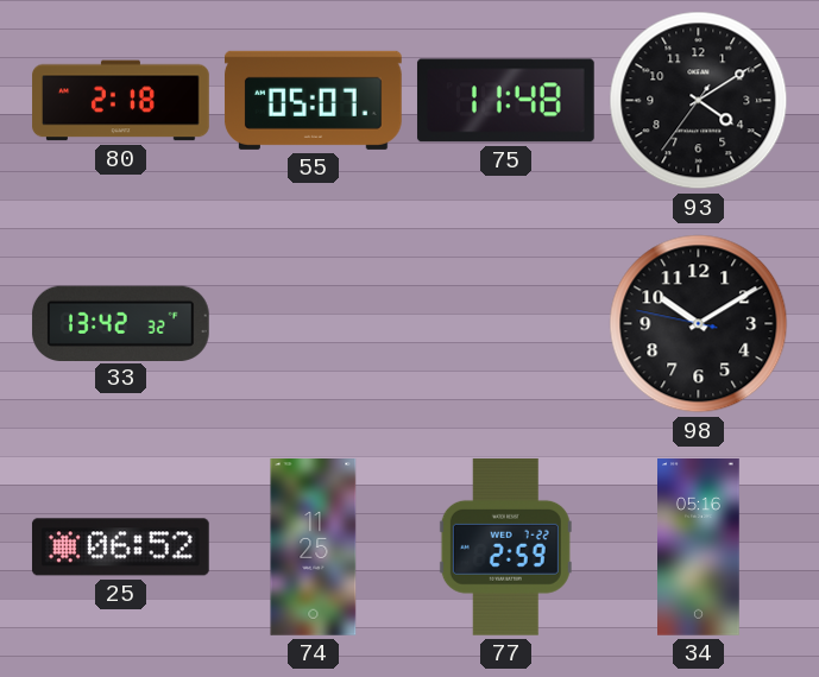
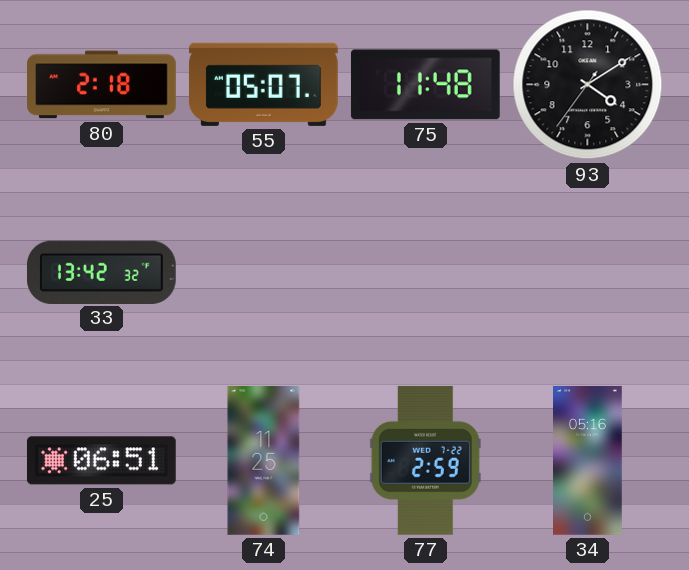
98: 10:09 -> none
25: 06:52 -> 06:51
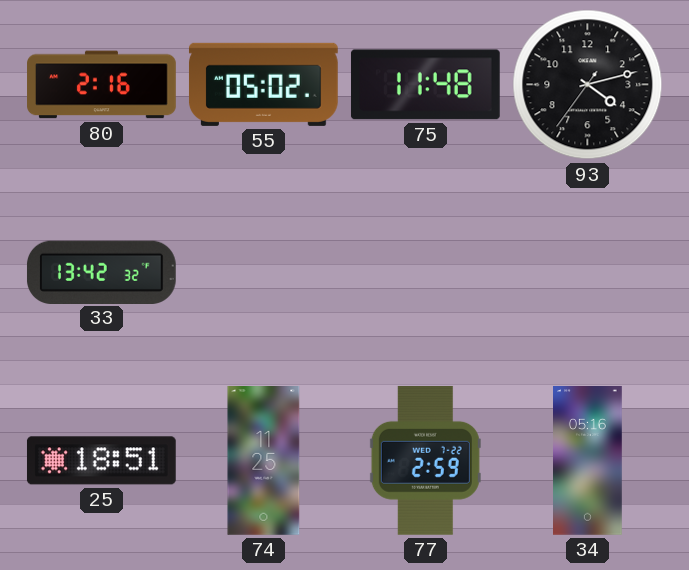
80: 2:18 -> 2:16
55: 05:07 -> 05:02
93: 4:09 -> 4:12
25: 06:51 -> 18:51
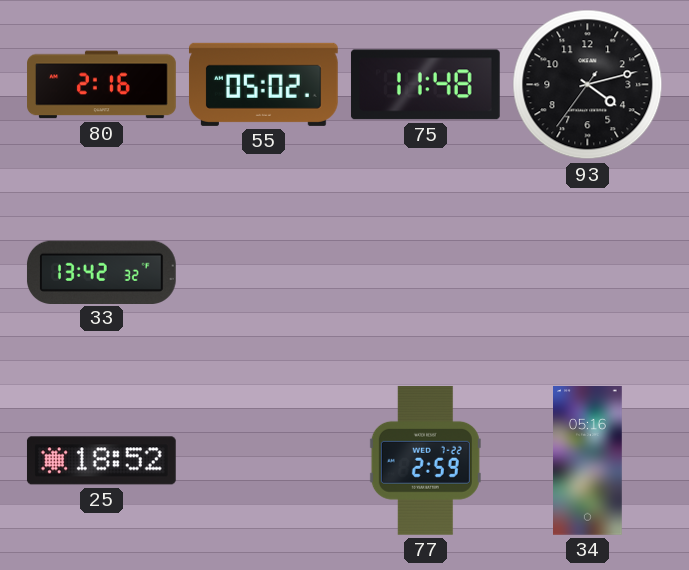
25: 18:51 -> 18:52
74: 11:25 -> none
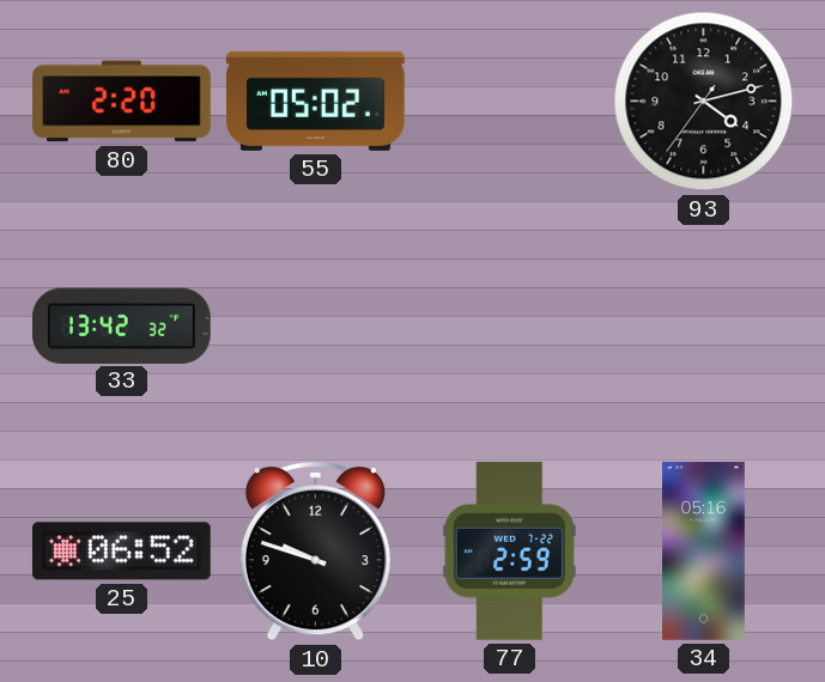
80: 2:16 -> 2:20
75: 11:48 -> none
25: 18:52 -> 06:52
10: none -> 9:48
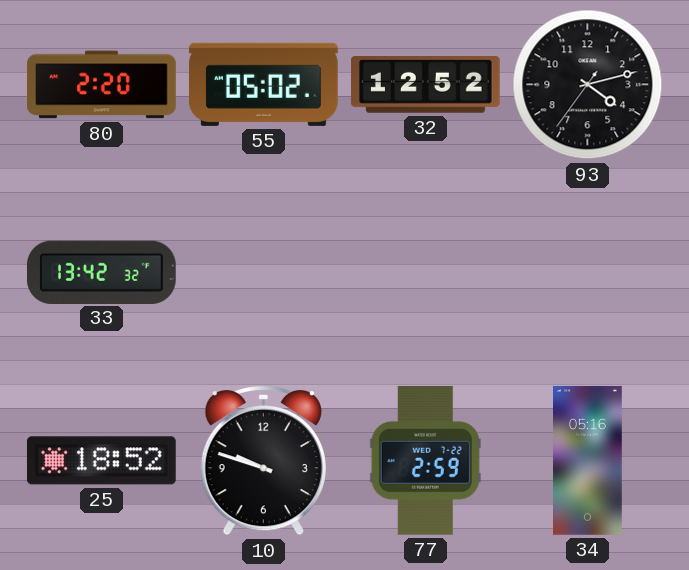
32: none -> 12:52
25: 06:52 -> 18:52
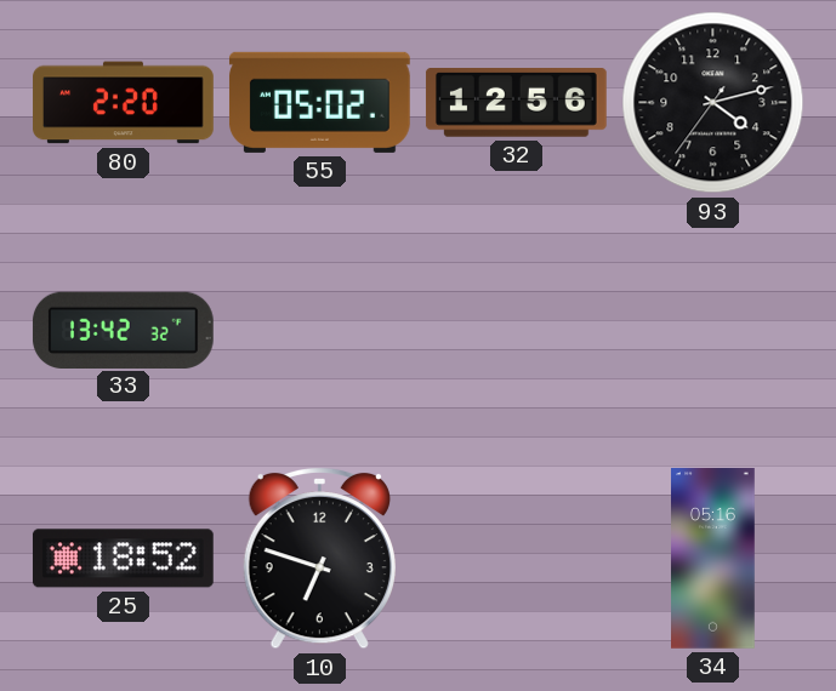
32: 12:52 -> 12:56
10: 9:48 -> 6:48
77: 2:59 -> none
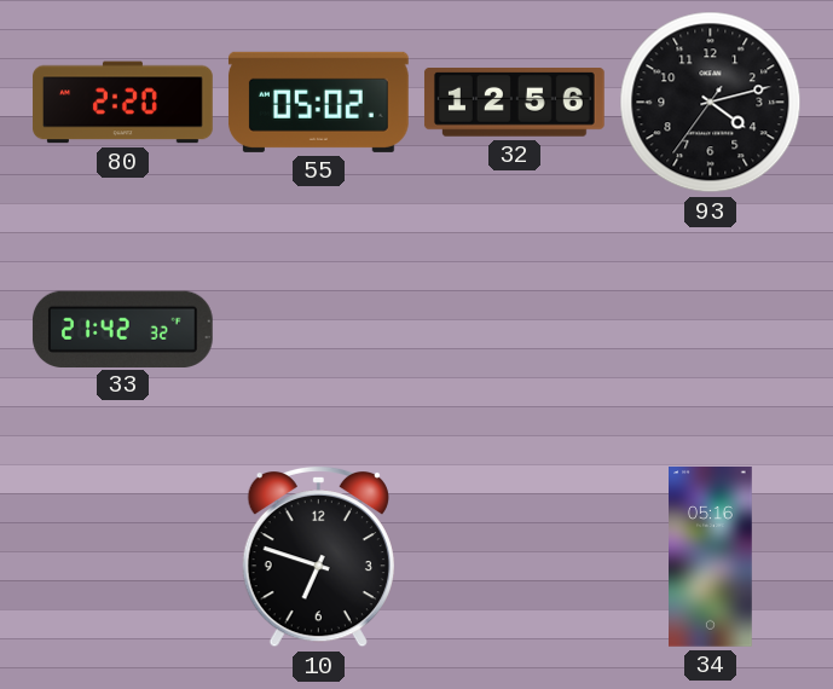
33: 13:42 -> 21:42
25: 18:52 -> none
